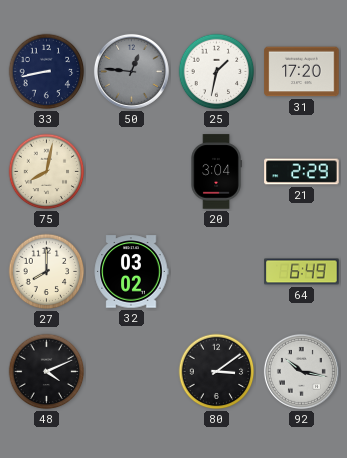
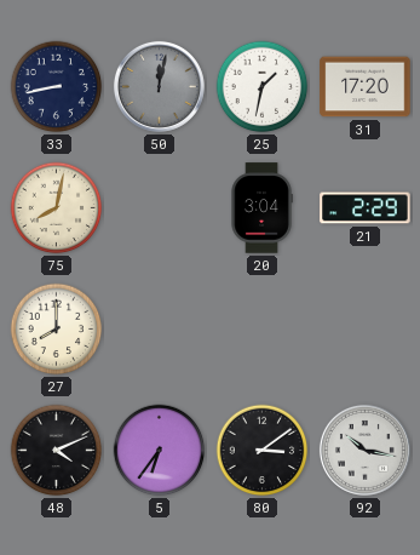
50: 12:46 -> 12:02
32: 03:02 -> none
64: 6:49 -> none
5: none -> 6:36
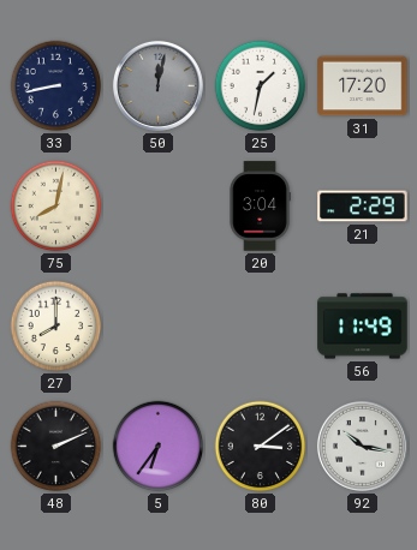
56: none -> 11:49
48: 4:11 -> 2:11
